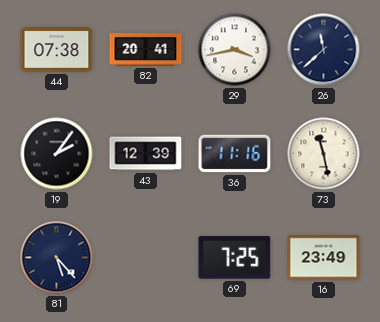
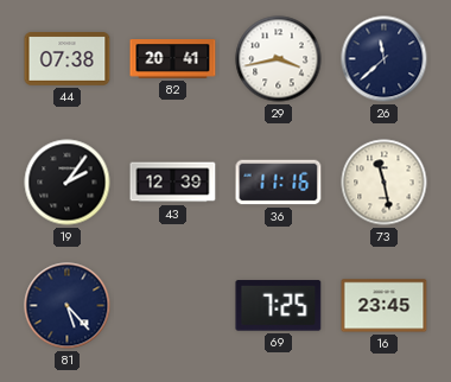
16: 23:49 -> 23:45
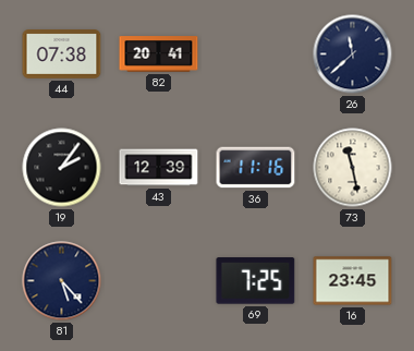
29: 3:43 -> none
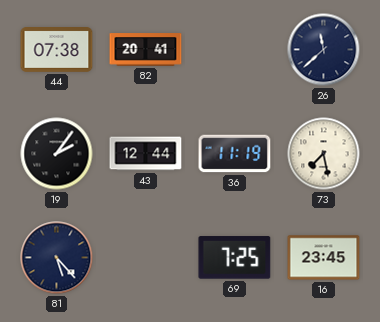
43: 12:39 -> 12:44
36: 11:16 -> 11:19
73: 11:28 -> 7:28
